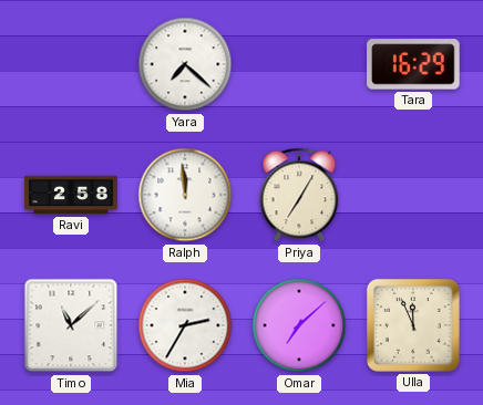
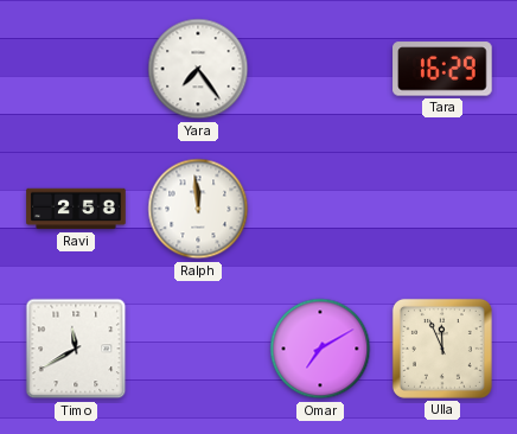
Yara: 7:22 -> 7:24
Priya: 7:05 -> none
Timo: 11:08 -> 11:40
Mia: 2:35 -> none
Omar: 7:08 -> 7:10
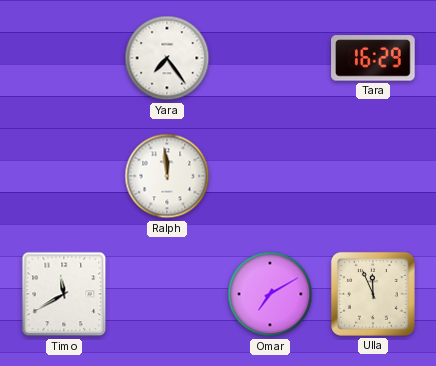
Ravi: 2:58 -> none
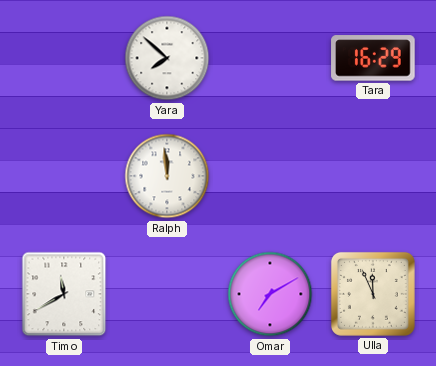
Yara: 7:24 -> 7:52
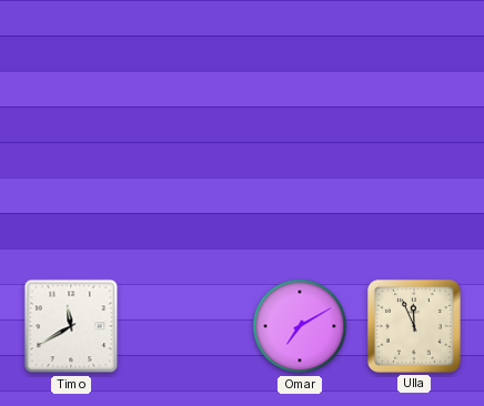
Yara: 7:52 -> none
Tara: 16:29 -> none
Ralph: 11:59 -> none
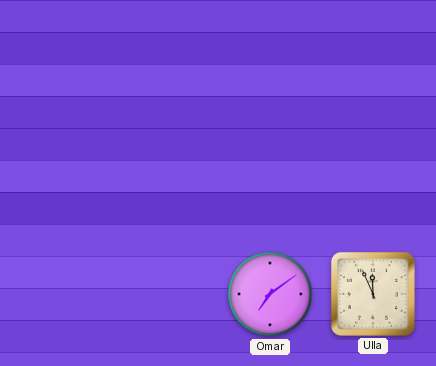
Timo: 11:40 -> none
Omar: 7:10 -> 7:09
